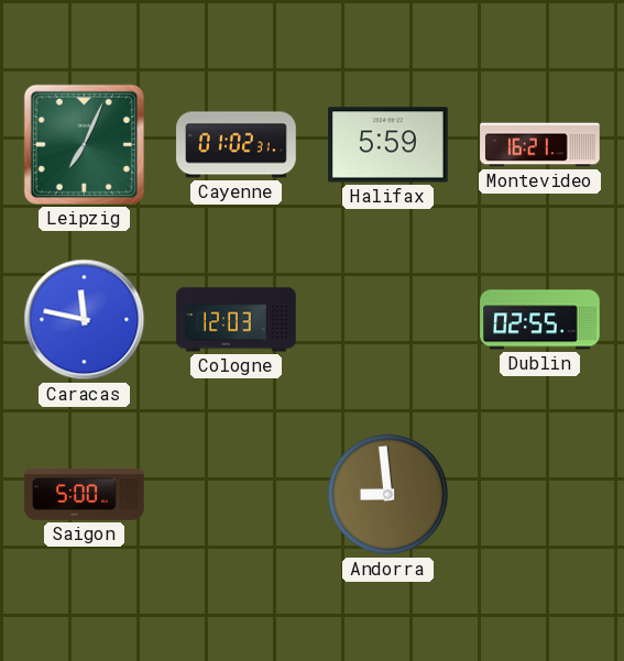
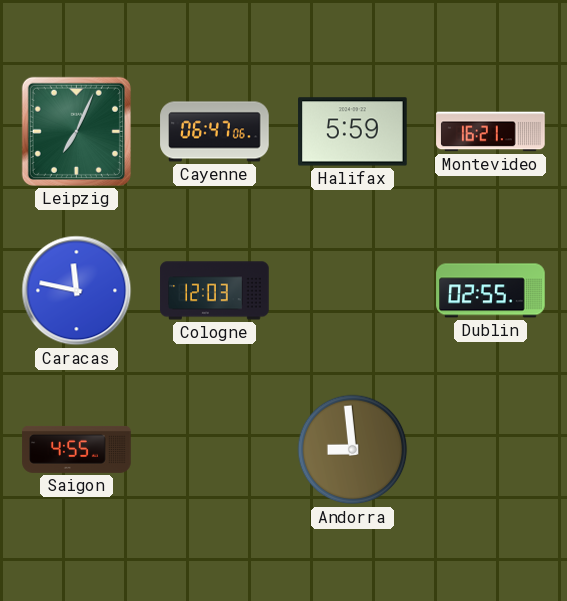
Cayenne: 01:02 -> 06:47
Saigon: 5:00 -> 4:55
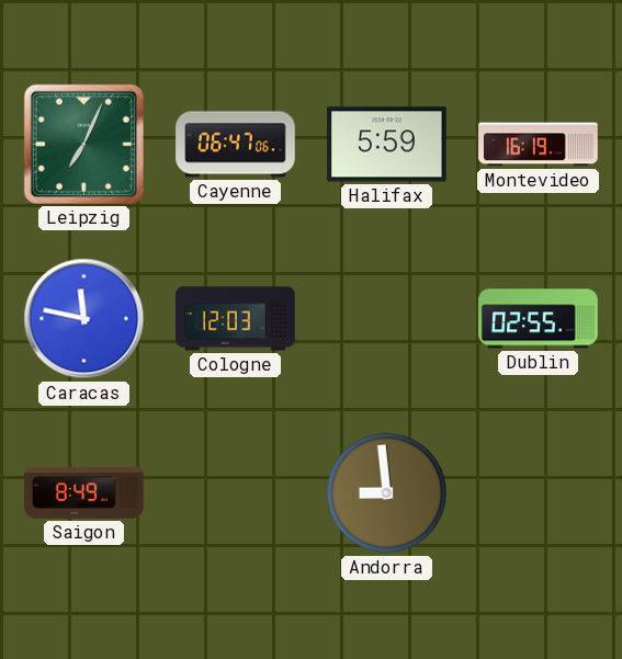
Montevideo: 16:21 -> 16:19
Saigon: 4:55 -> 8:49
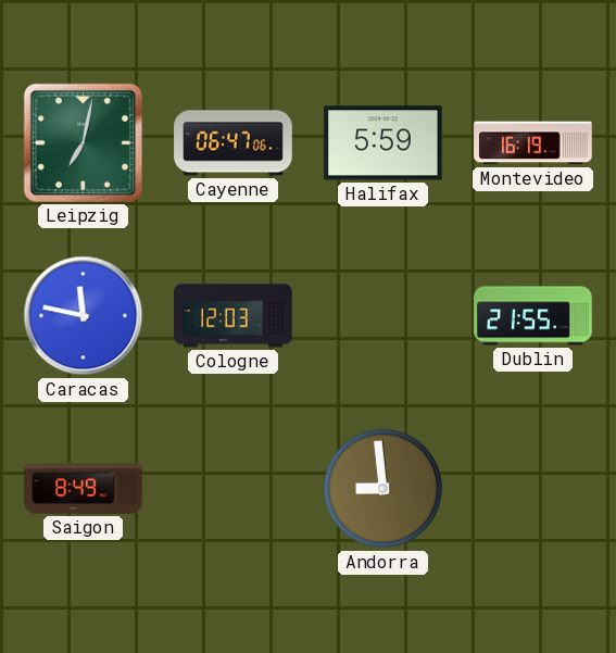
Leipzig: 7:04 -> 7:02
Dublin: 02:55 -> 21:55
